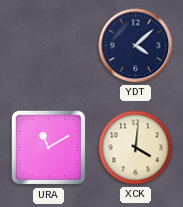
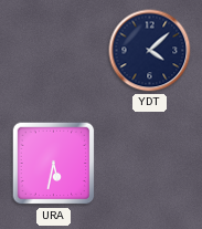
URA: 11:10 -> 5:32
XCK: 4:01 -> none
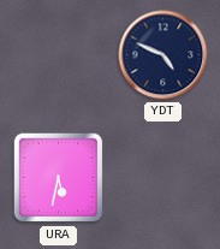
YDT: 4:08 -> 4:49
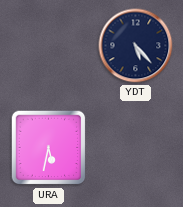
YDT: 4:49 -> 5:23
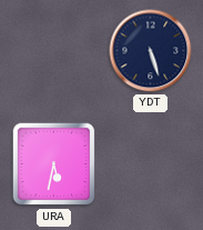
YDT: 5:23 -> 5:27
